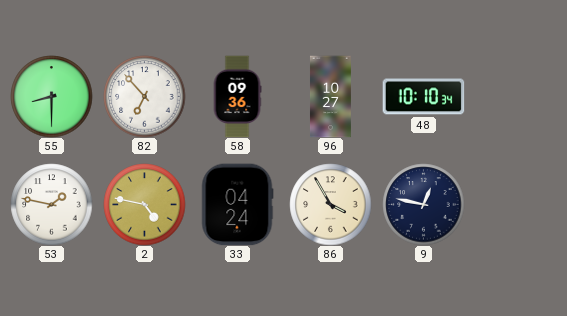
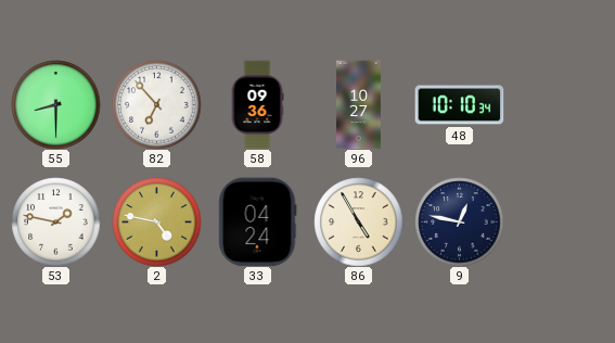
86: 3:55 -> 4:55
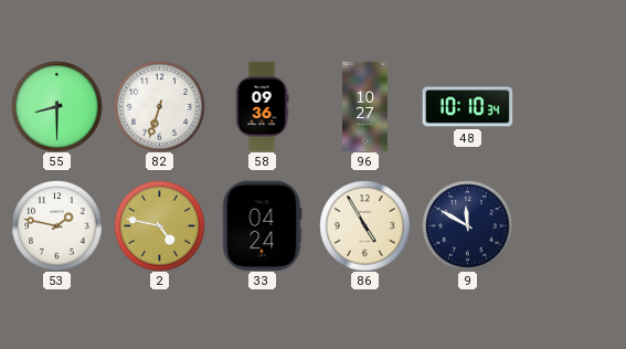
82: 6:53 -> 6:33
9: 12:47 -> 11:50
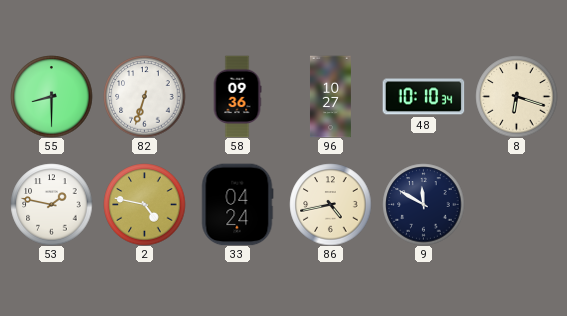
8: none -> 6:18
86: 4:55 -> 4:43
